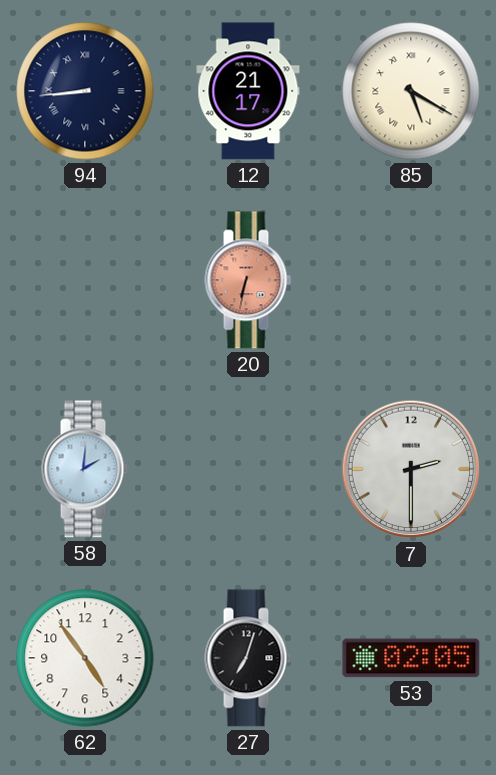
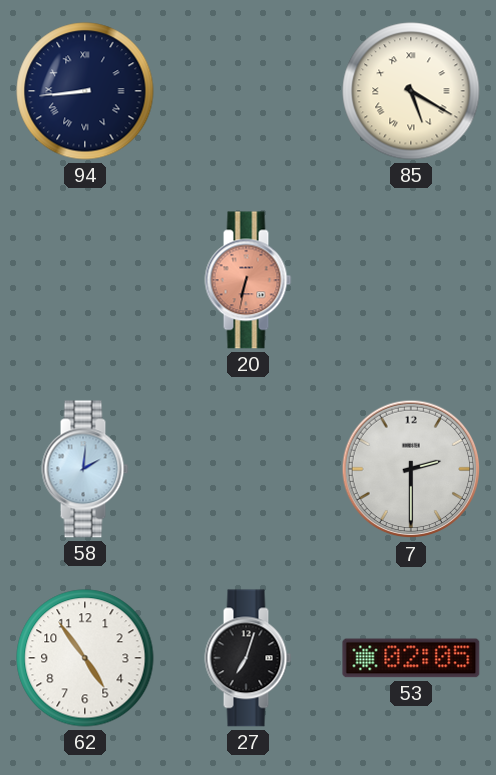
12: 21:17 -> none
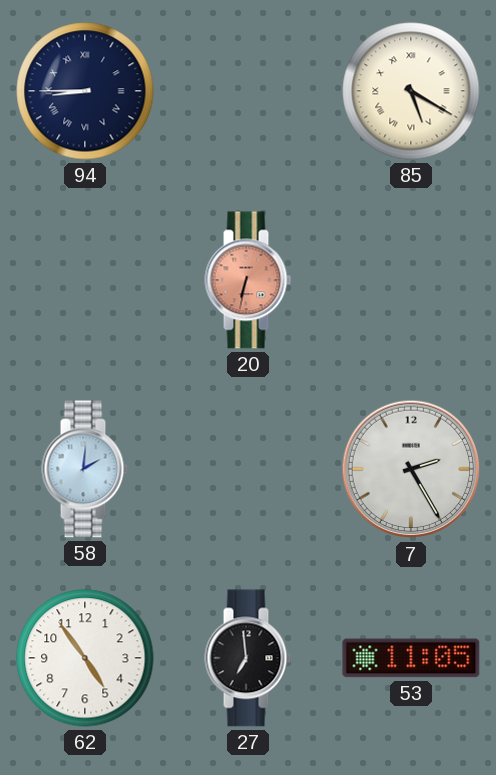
94: 8:44 -> 8:45
7: 2:30 -> 2:25
27: 7:03 -> 6:59
53: 02:05 -> 11:05
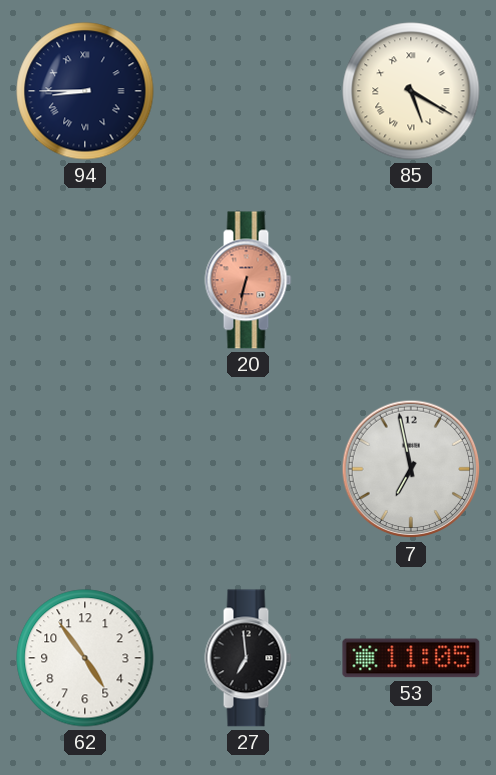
58: 2:01 -> none
7: 2:25 -> 6:58
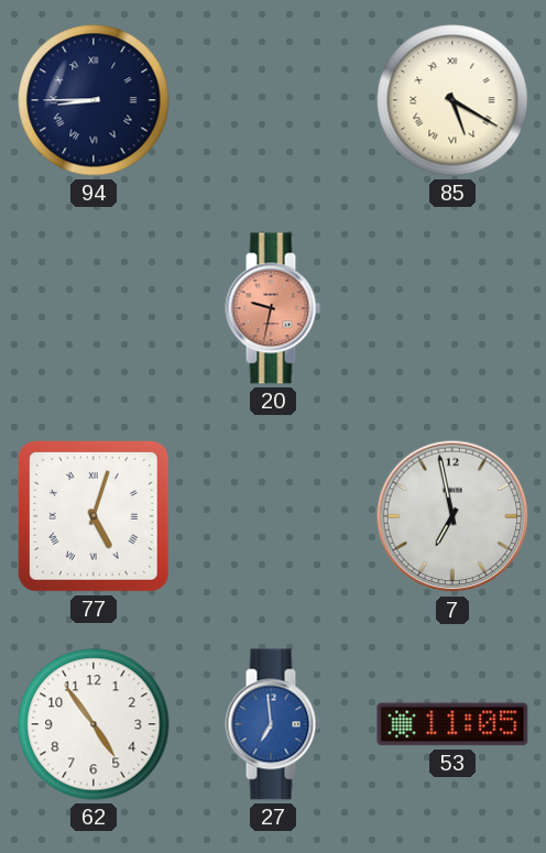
20: 6:32 -> 9:32
77: none -> 5:03
27 dial: black -> blue
